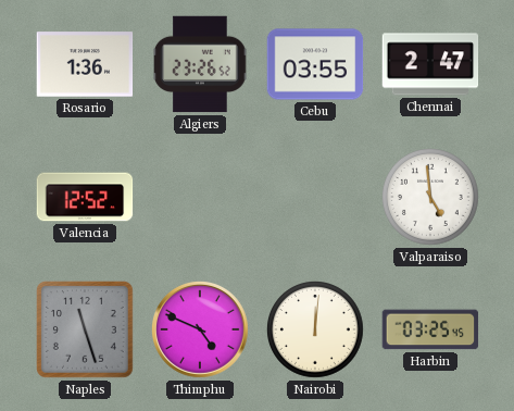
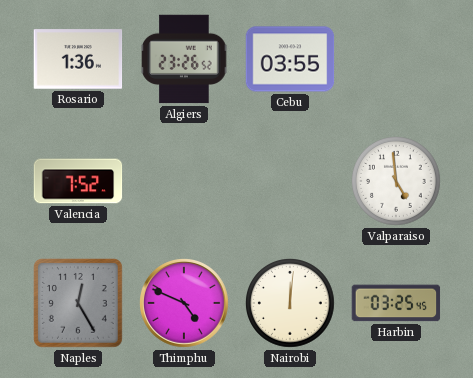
Chennai: 2:47 -> none
Valencia: 12:52 -> 7:52
Naples: 11:27 -> 12:25
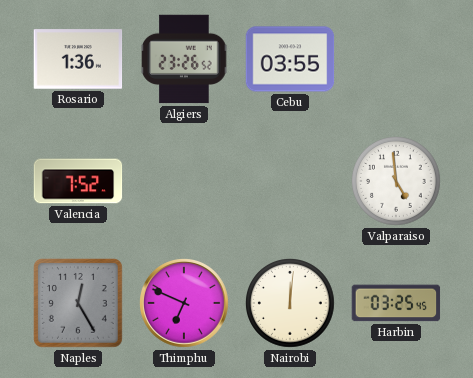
Thimphu: 4:49 -> 6:49
